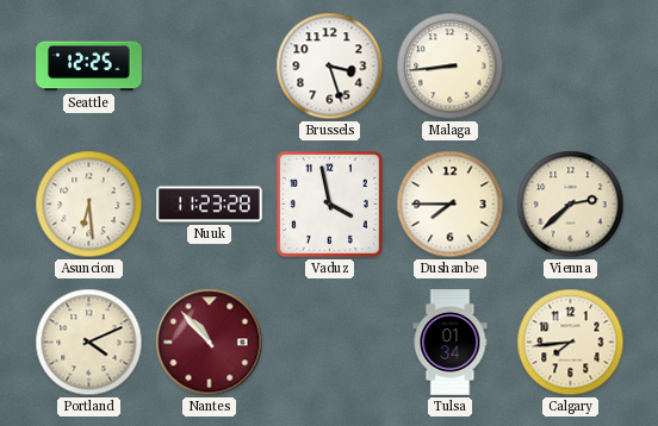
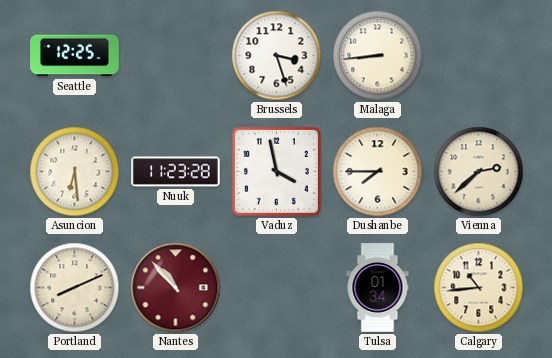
Portland: 4:11 -> 8:11
Calgary: 7:44 -> 10:44
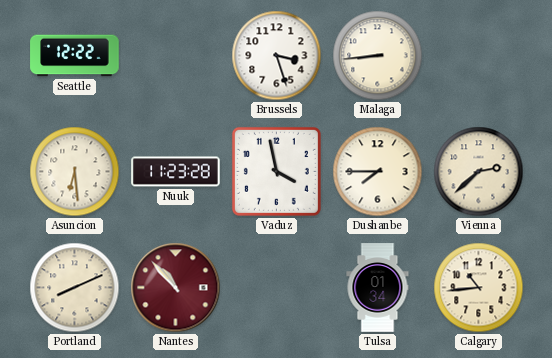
Seattle: 12:25 -> 12:22
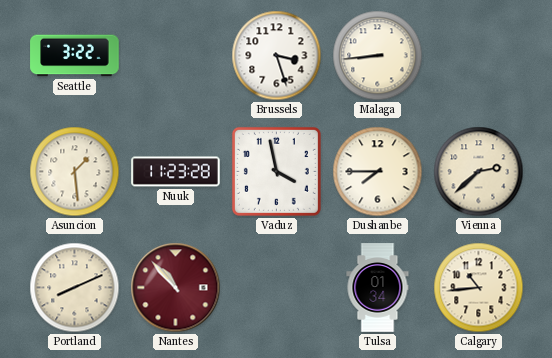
Seattle: 12:22 -> 3:22
Asuncion: 6:29 -> 1:29
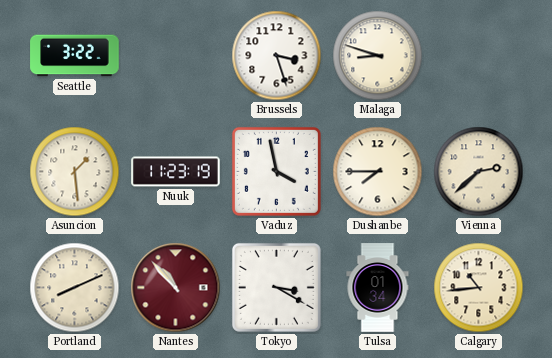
Malaga: 8:44 -> 8:48
Nuuk: 11:23:28 -> 11:23:19
Tokyo: none -> 3:20
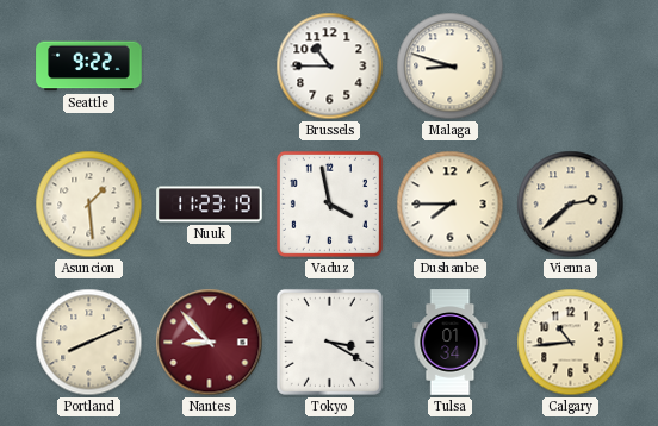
Seattle: 3:22 -> 9:22
Brussels: 3:27 -> 10:45
Nantes: 10:53 -> 8:53
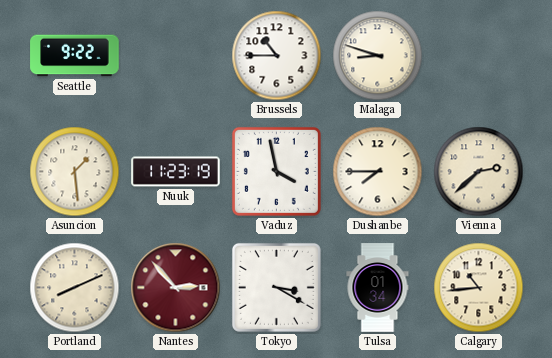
Nantes: 8:53 -> 2:53
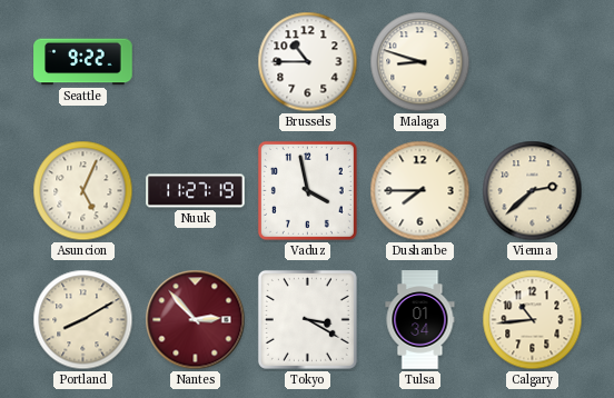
Asuncion: 1:29 -> 5:04
Nuuk: 11:23 -> 11:27
Portland: 8:11 -> 8:10
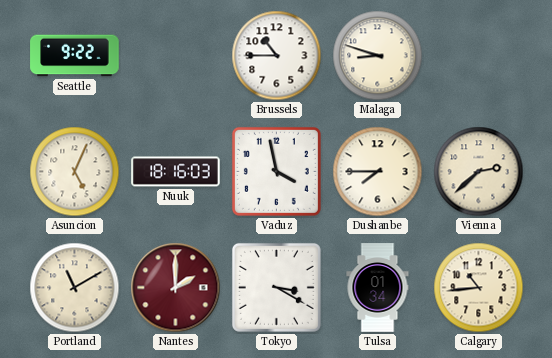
Nuuk: 11:27 -> 18:16
Portland: 8:10 -> 11:10
Nantes: 2:53 -> 2:00
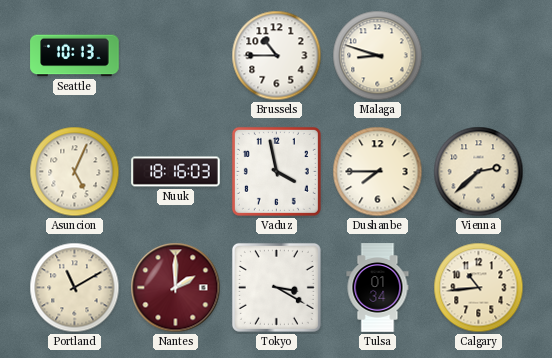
Seattle: 9:22 -> 10:13
